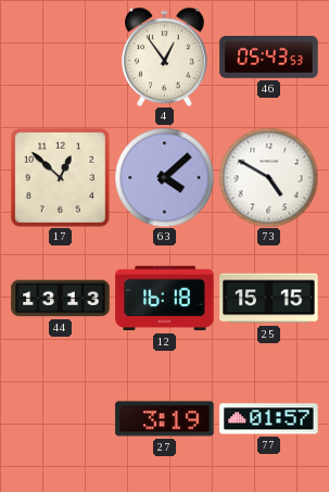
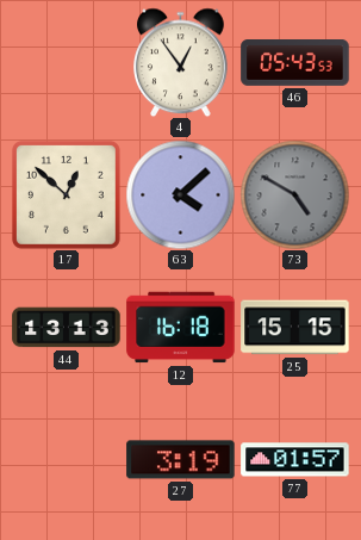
73 dial: white -> grey
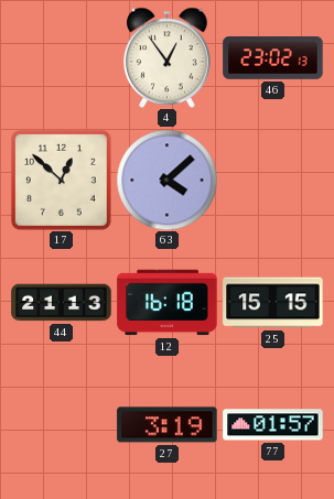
46: 05:43 -> 23:02
73: 4:50 -> none
44: 13:13 -> 21:13
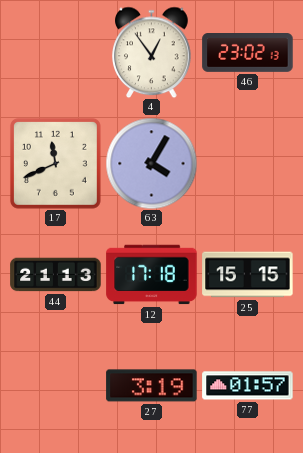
17: 12:52 -> 11:41
63: 4:08 -> 4:05
12: 16:18 -> 17:18
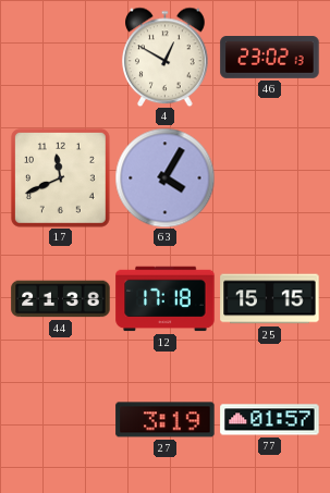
4: 12:54 -> 12:50
44: 21:13 -> 21:38
